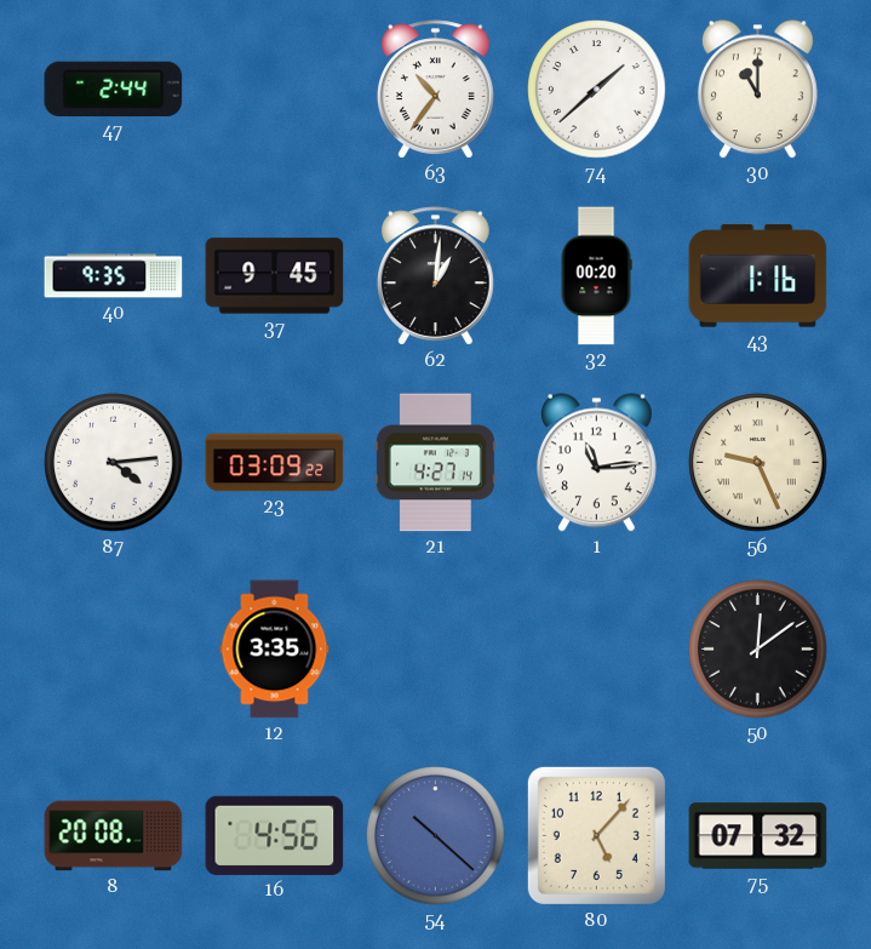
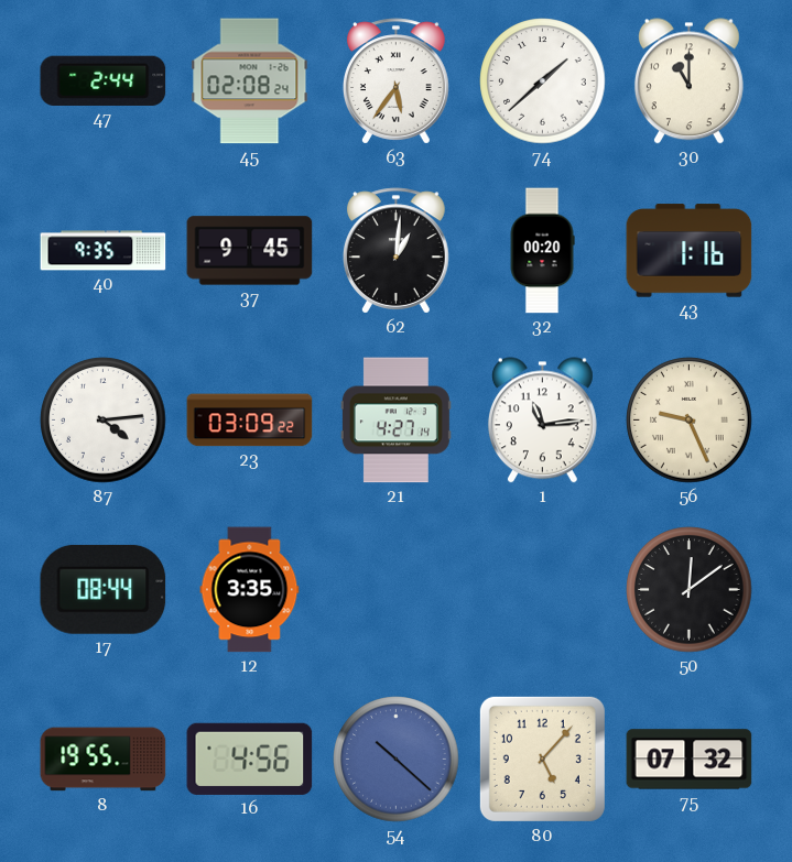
45: none -> 02:08
63: 10:36 -> 5:36
17: none -> 08:44
8: 20:08 -> 19:55
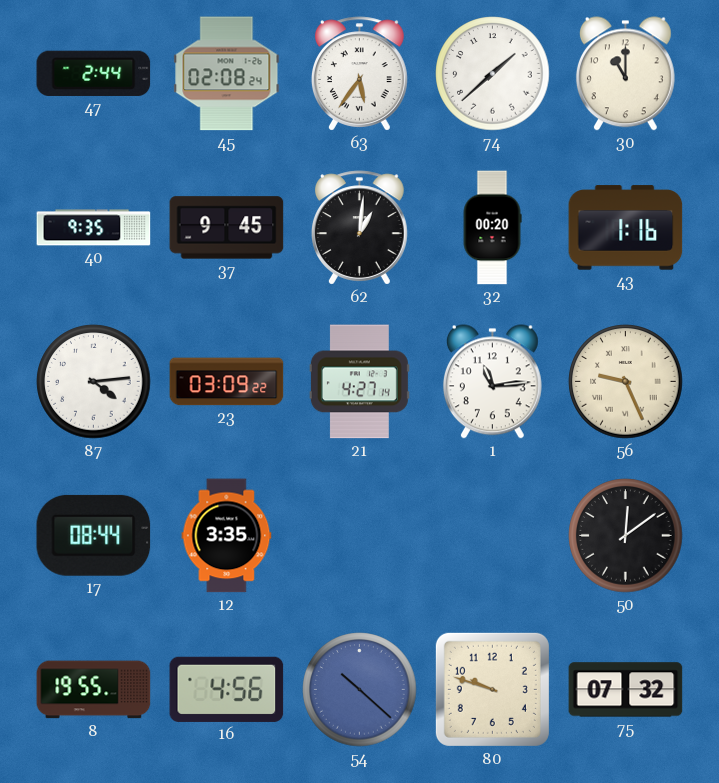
80: 5:07 -> 9:48
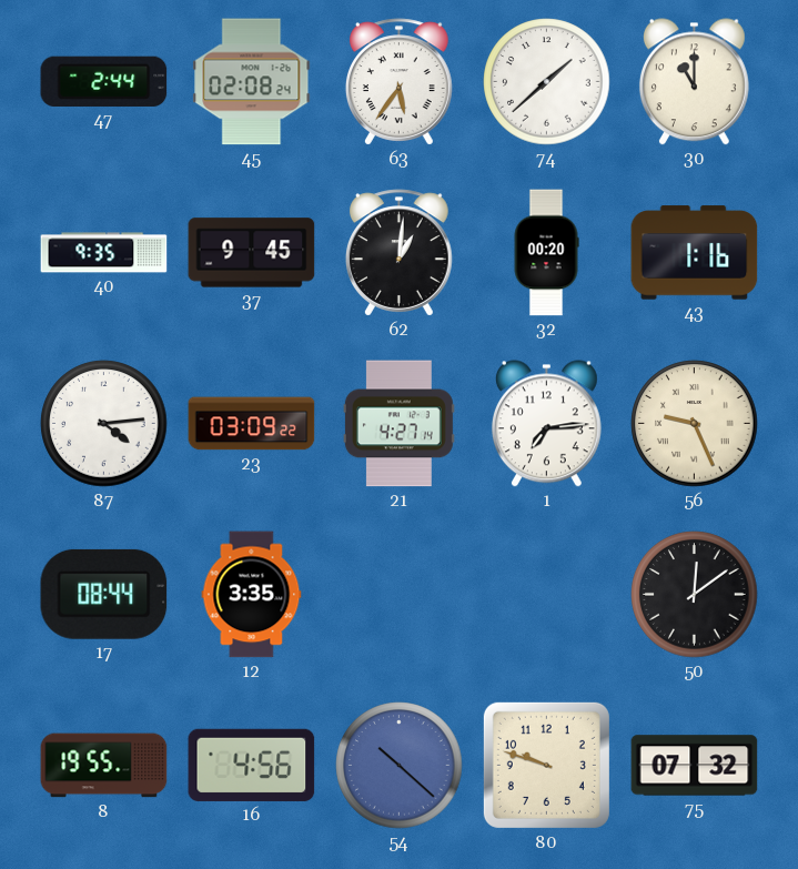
1: 11:14 -> 7:14
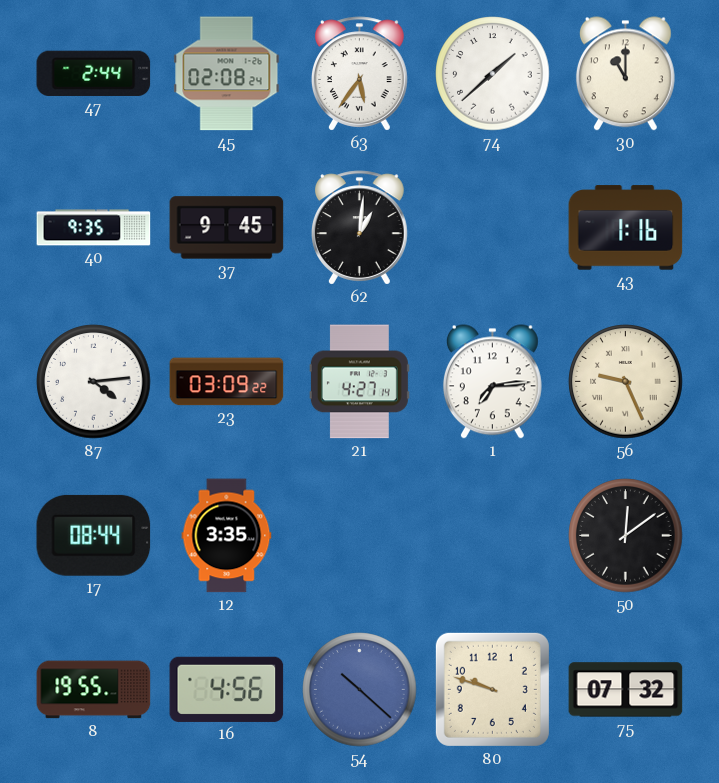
32: 00:20 -> none
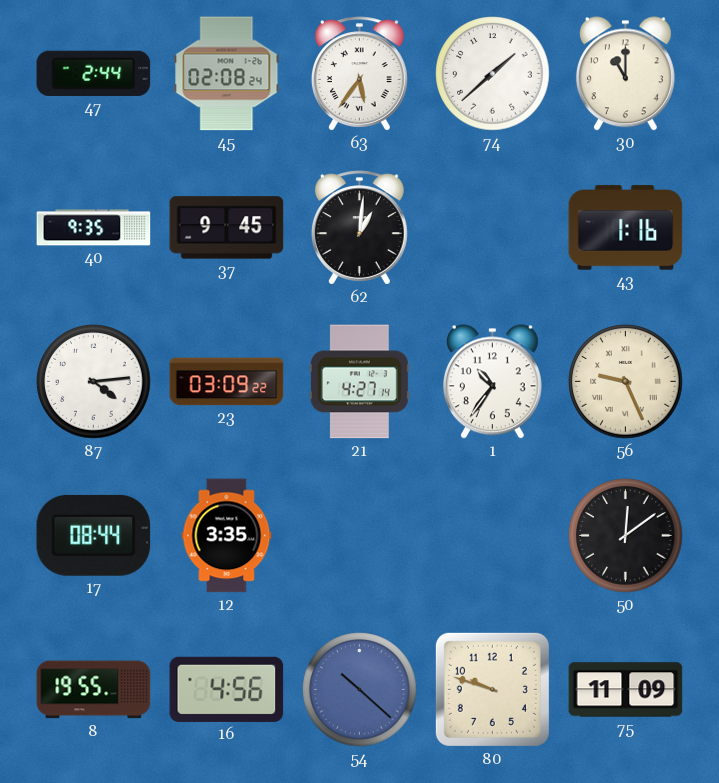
1: 7:14 -> 10:36
75: 07:32 -> 11:09
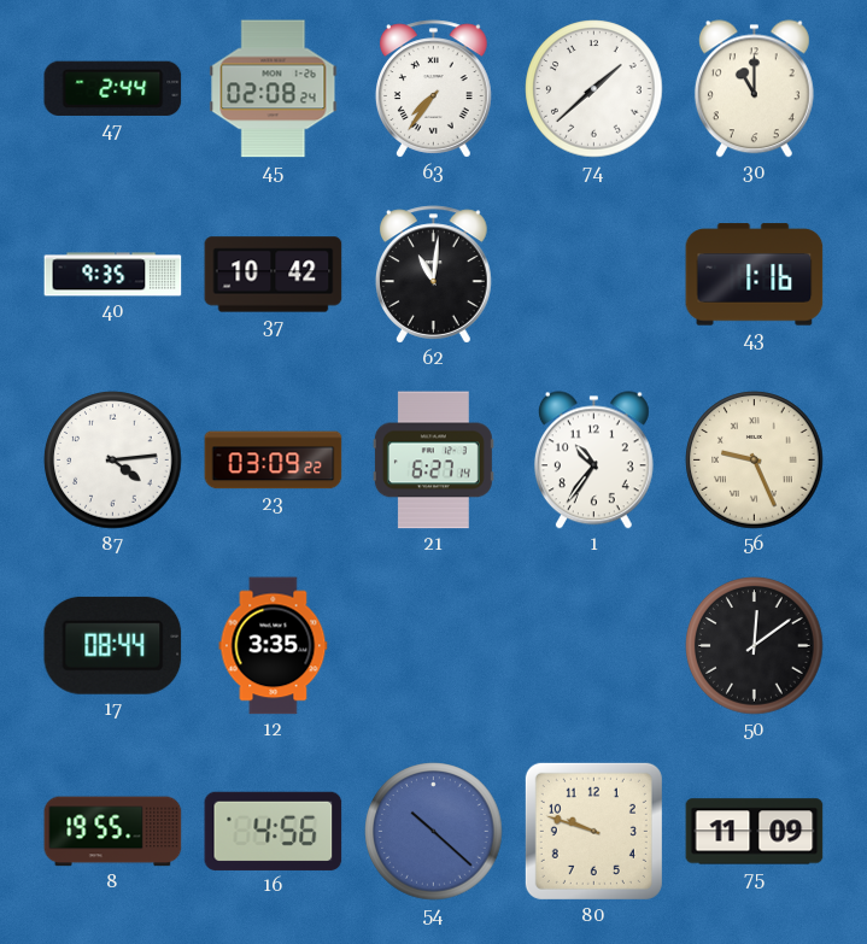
63: 5:36 -> 7:36
37: 9:45 -> 10:42
62: 1:01 -> 11:01
21: 4:27 -> 6:27
